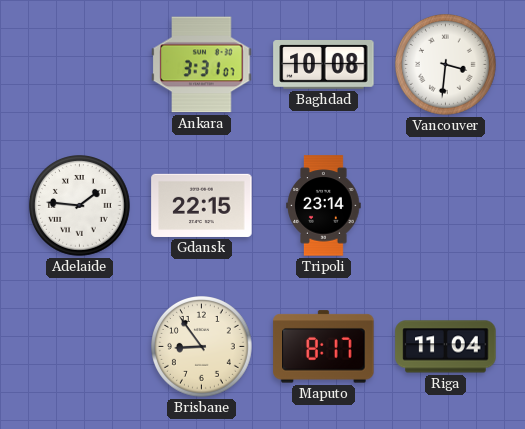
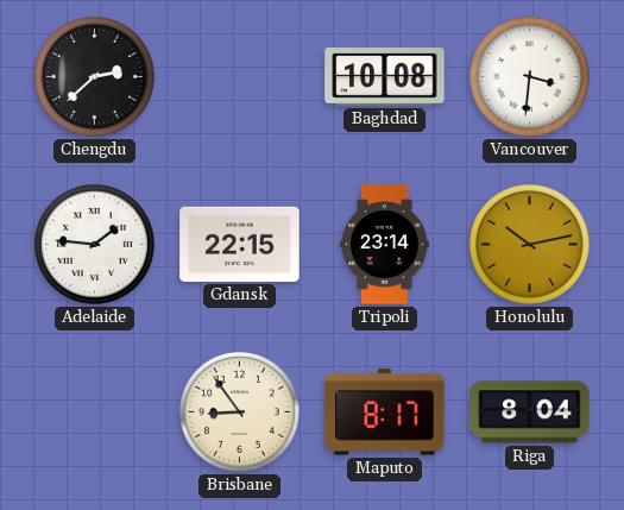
Chengdu: none -> 2:38
Ankara: 3:31 -> none
Honolulu: none -> 10:13
Riga: 11:04 -> 8:04
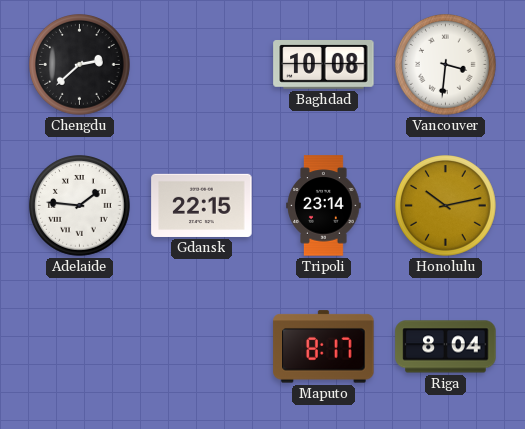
Brisbane: 8:54 -> none
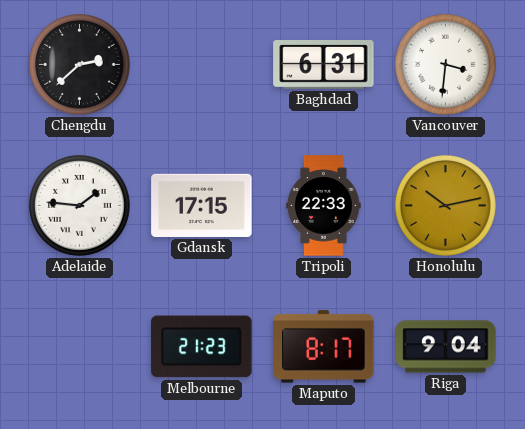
Baghdad: 10:08 -> 6:31
Gdansk: 22:15 -> 17:15
Tripoli: 23:14 -> 22:33
Melbourne: none -> 21:23
Riga: 8:04 -> 9:04
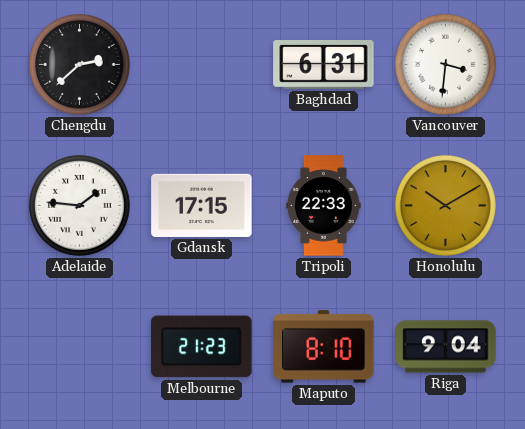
Honolulu: 10:13 -> 10:10
Maputo: 8:17 -> 8:10
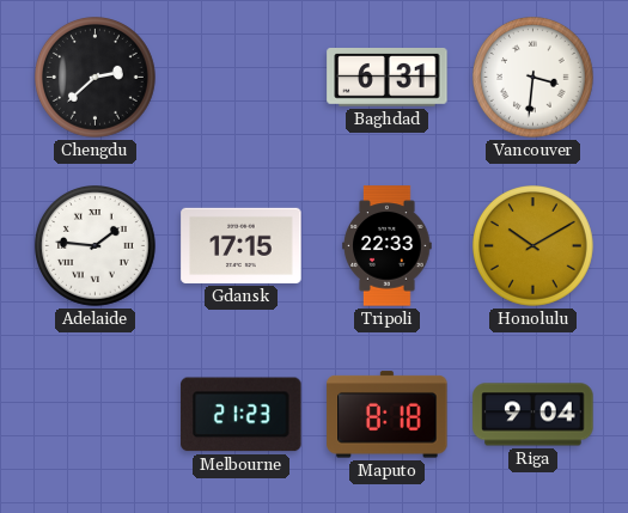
Maputo: 8:10 -> 8:18
